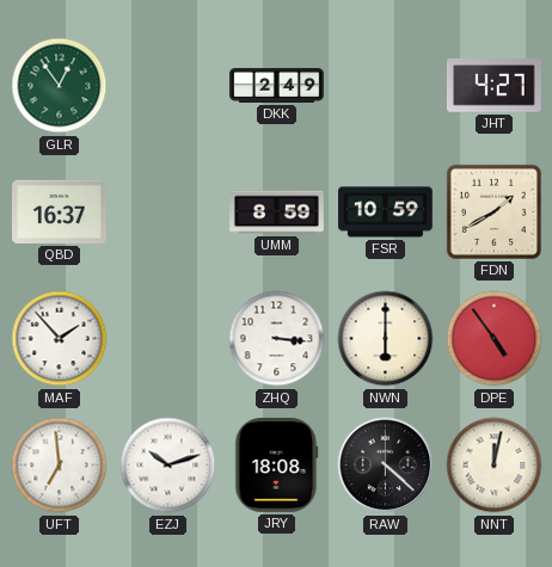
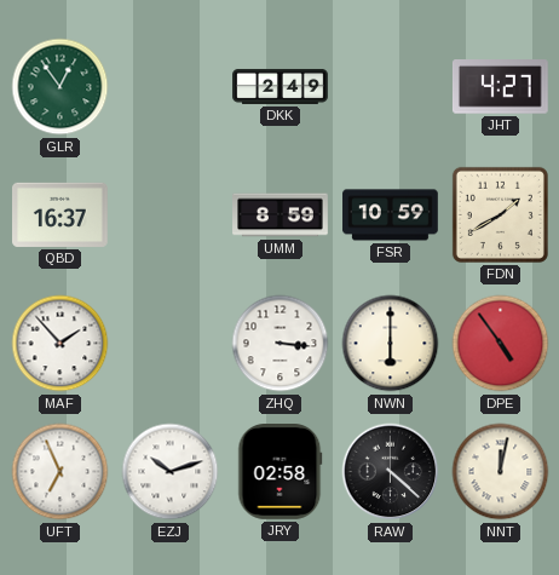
UFT: 6:59 -> 6:56
JRY: 18:08 -> 02:58
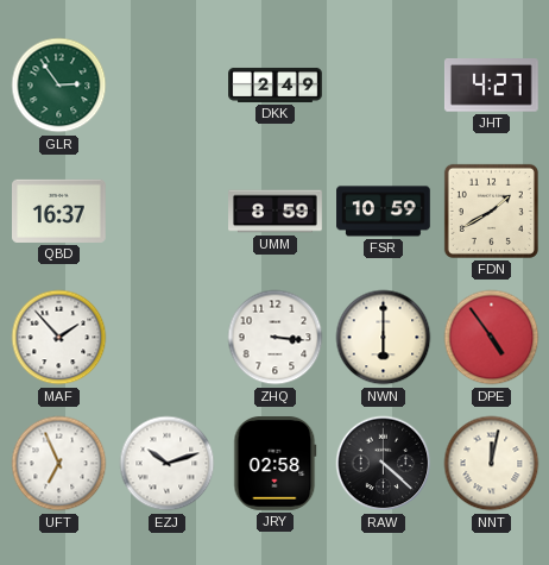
GLR: 12:54 -> 2:54
